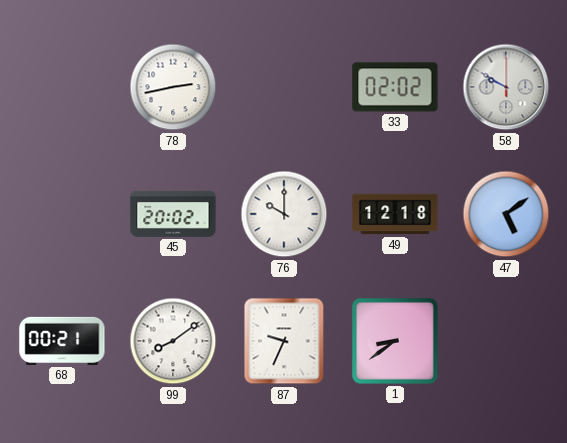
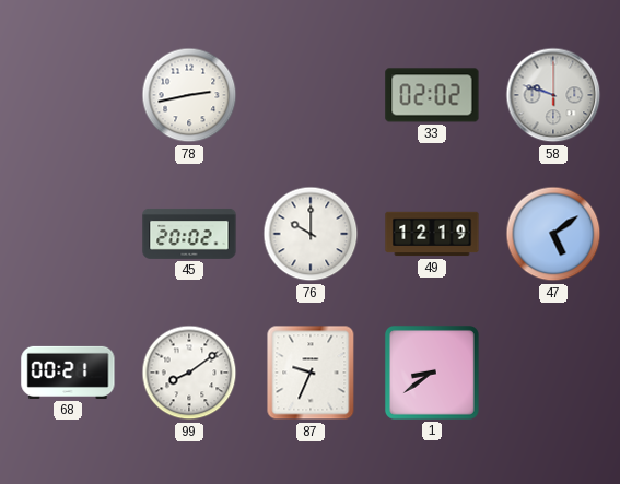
58: 9:50 -> 9:48
49: 12:18 -> 12:19
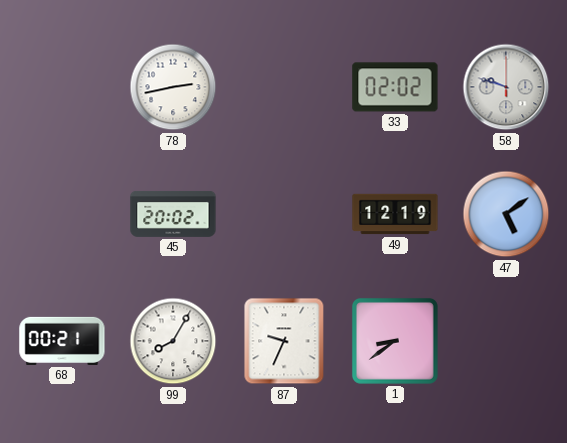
76: 10:00 -> none
99: 8:09 -> 8:05
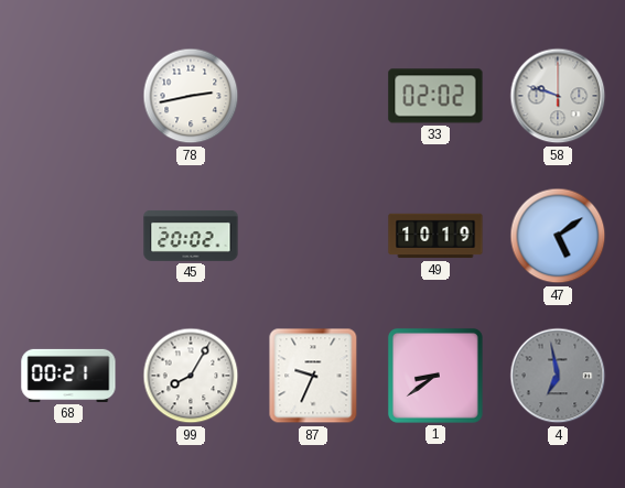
49: 12:19 -> 10:19
4: none -> 6:58
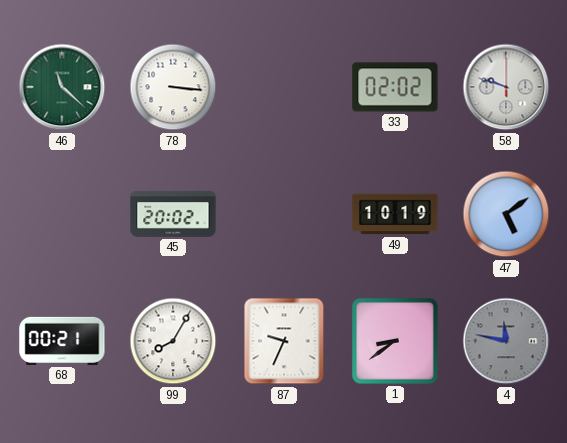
46: none -> 11:22
78: 2:43 -> 3:16
4: 6:58 -> 11:47
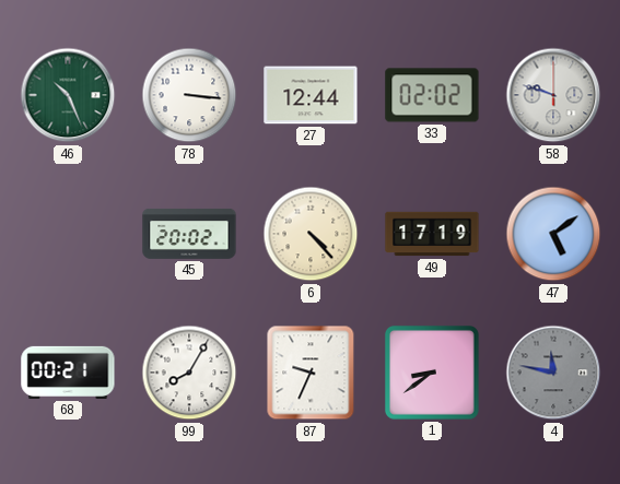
46: 11:22 -> 10:26
27: none -> 12:44
6: none -> 4:23
49: 10:19 -> 17:19
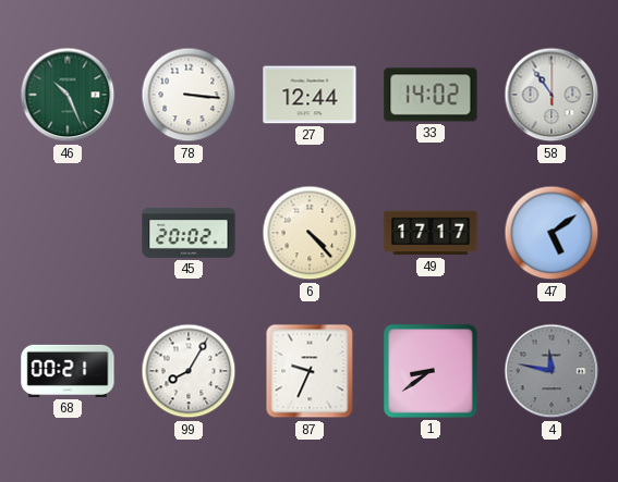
33: 02:02 -> 14:02
58: 9:48 -> 10:54
49: 17:19 -> 17:17
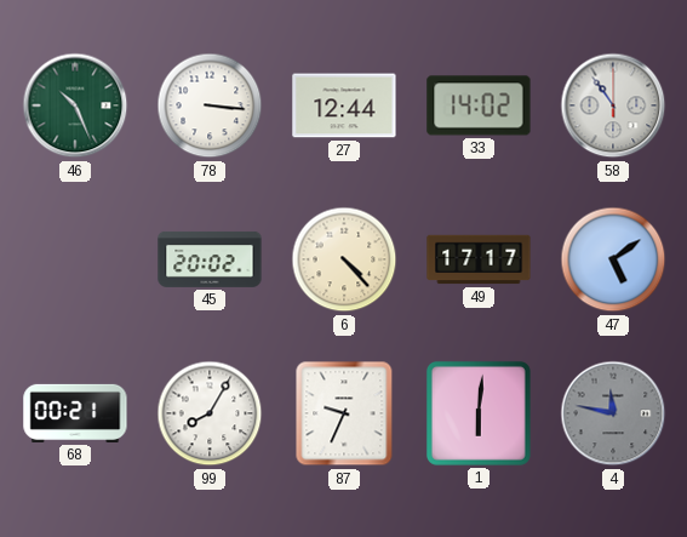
1: 8:39 -> 6:01
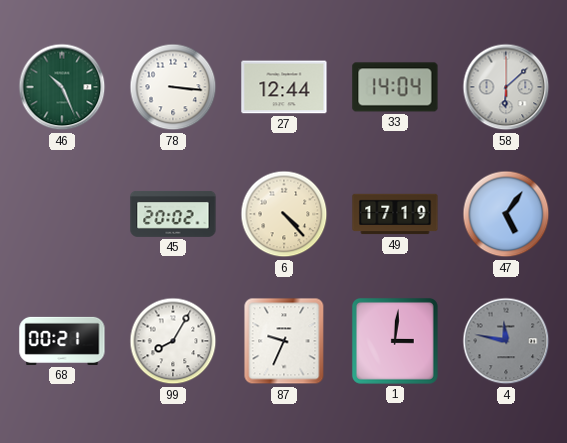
33: 14:02 -> 14:04
58: 10:54 -> 6:08
49: 17:17 -> 17:19
47: 5:09 -> 5:06
1: 6:01 -> 3:01
